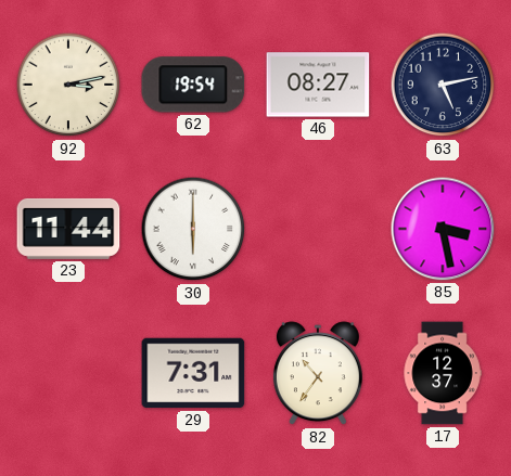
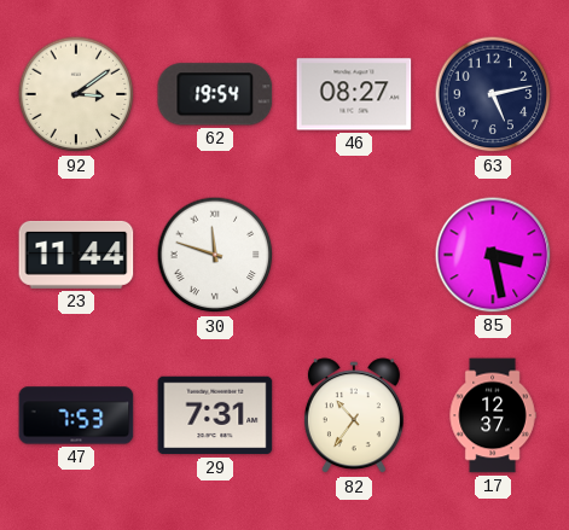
92: 3:13 -> 3:09
30: 6:00 -> 11:48
47: none -> 7:53
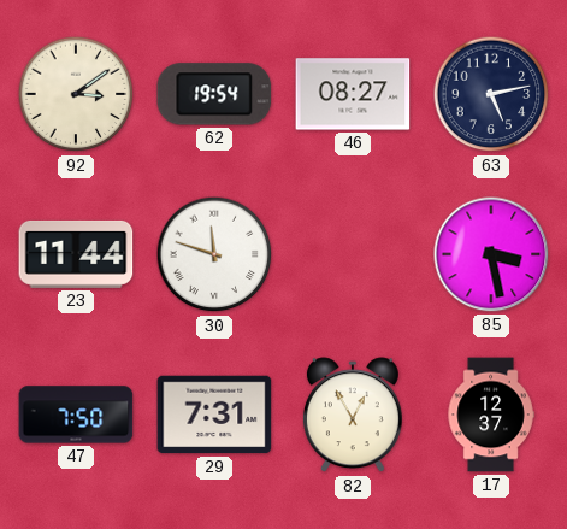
47: 7:53 -> 7:50
82: 10:36 -> 12:55
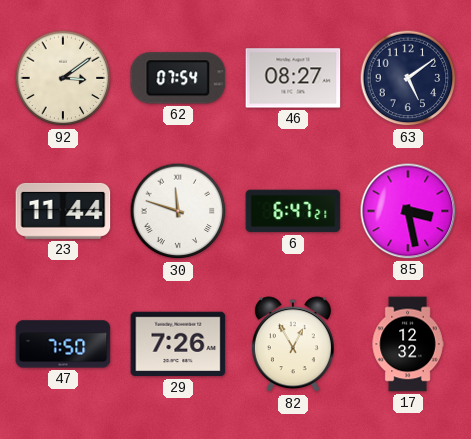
62: 19:54 -> 07:54
63: 5:13 -> 5:09
6: none -> 6:47
29: 7:31 -> 7:26
17: 12:37 -> 12:32
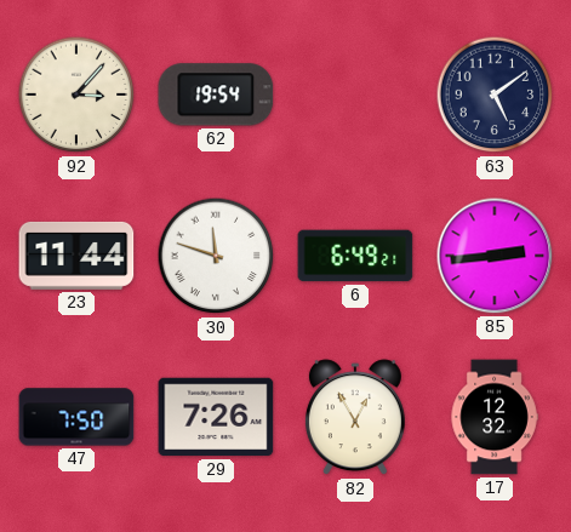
92: 3:09 -> 3:07
62: 07:54 -> 19:54
46: 08:27 -> none
6: 6:47 -> 6:49
85: 3:28 -> 2:44
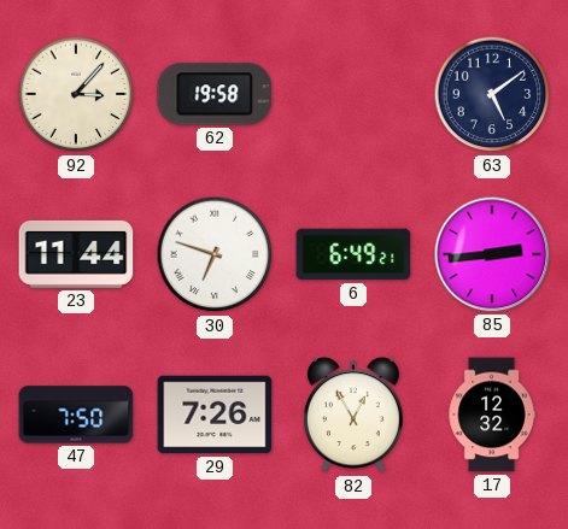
62: 19:54 -> 19:58
30: 11:48 -> 6:48
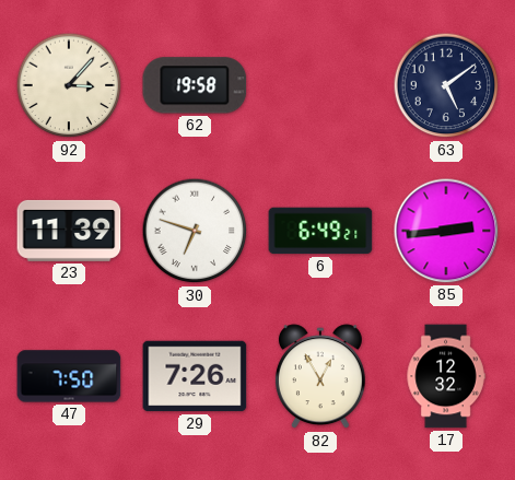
23: 11:44 -> 11:39
